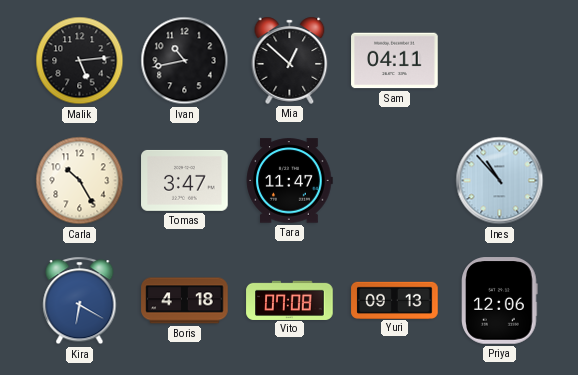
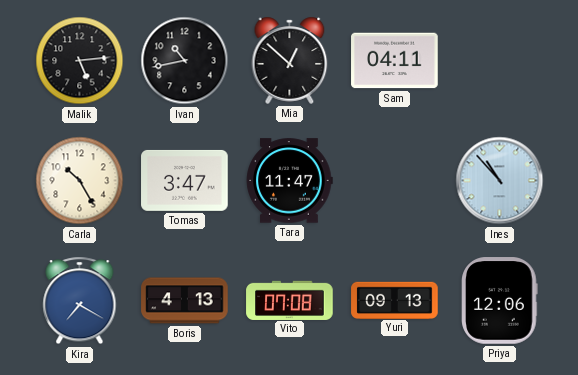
Kira: 6:20 -> 7:20
Boris: 4:18 -> 4:13
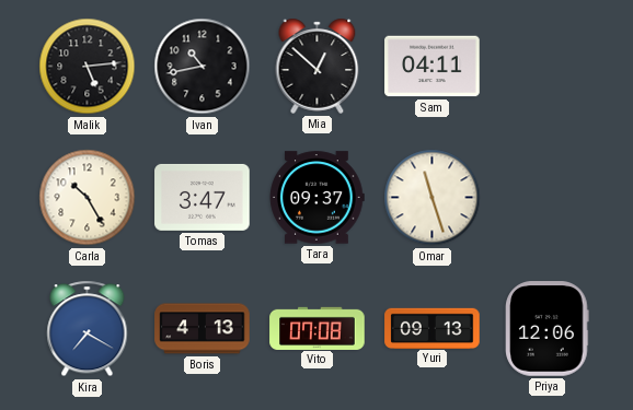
Tara: 11:47 -> 09:37
Omar: none -> 11:27
Ines: 10:53 -> none
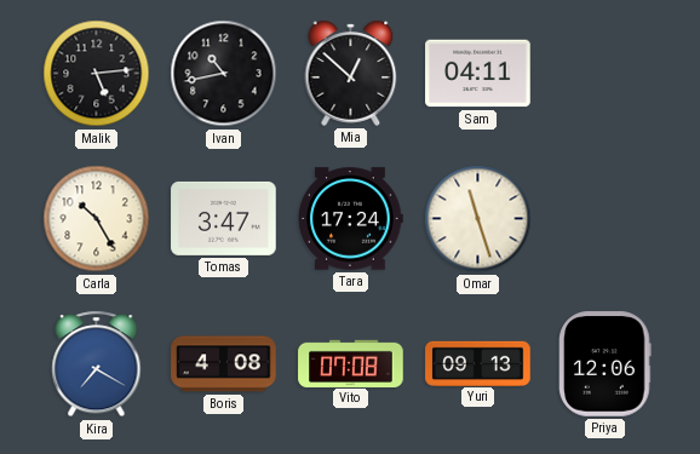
Tara: 09:37 -> 17:24
Boris: 4:13 -> 4:08
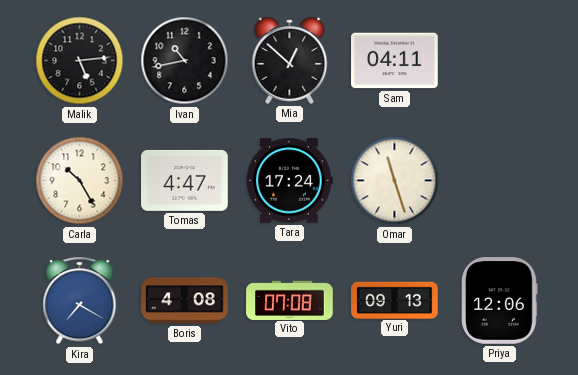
Tomas: 3:47 -> 4:47
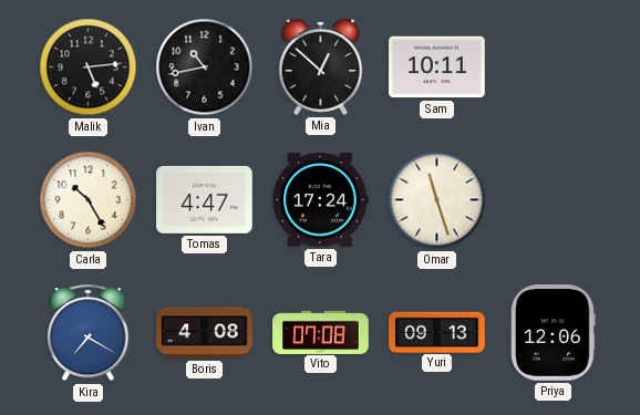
Sam: 04:11 -> 10:11
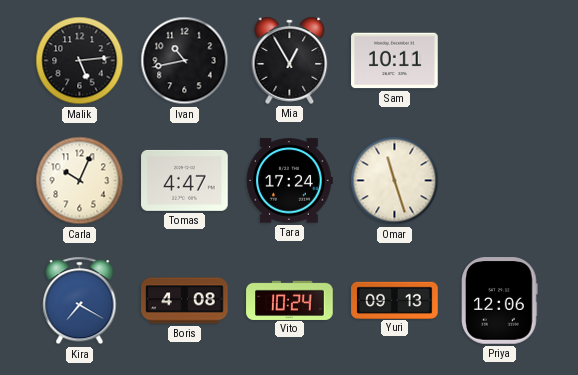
Mia: 12:52 -> 12:55
Carla: 10:25 -> 10:04
Vito: 07:08 -> 10:24
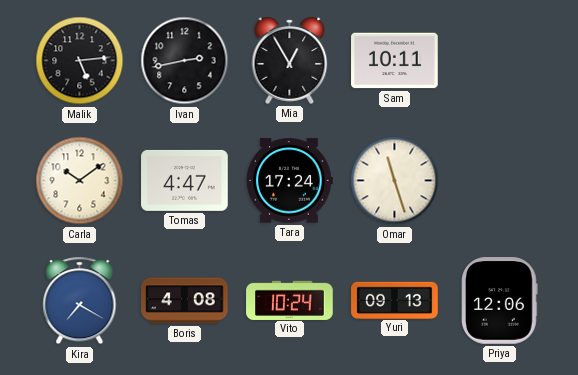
Ivan: 10:43 -> 2:43
Carla: 10:04 -> 10:09
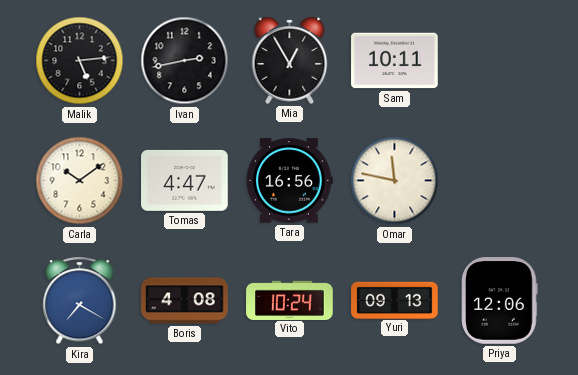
Tara: 17:24 -> 16:56
Omar: 11:27 -> 11:47
